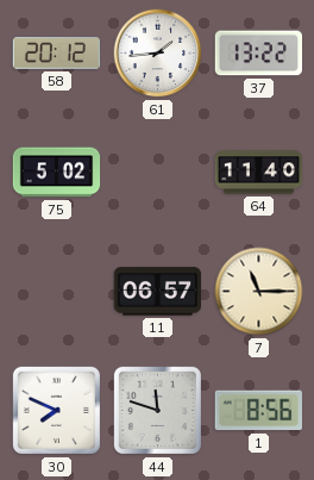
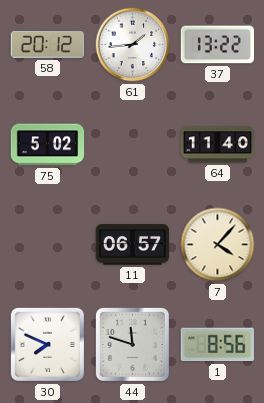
7: 11:15 -> 4:07
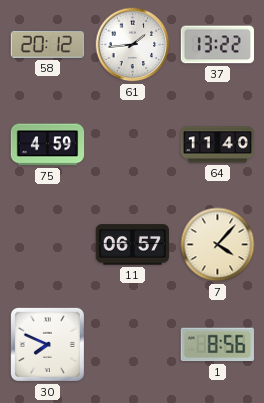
75: 5:02 -> 4:59
44: 11:48 -> none
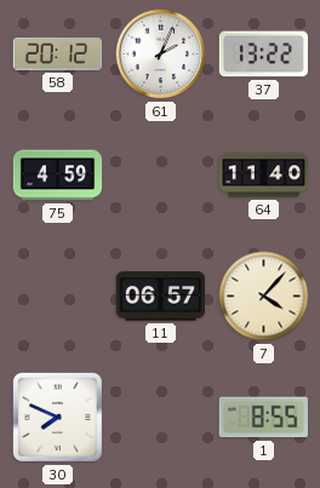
61: 1:44 -> 2:04
1: 8:56 -> 8:55
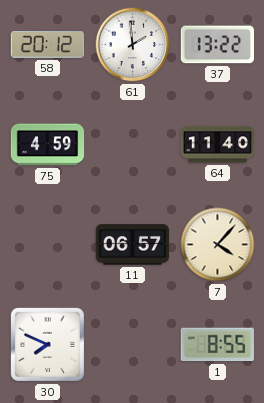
61: 2:04 -> 1:59
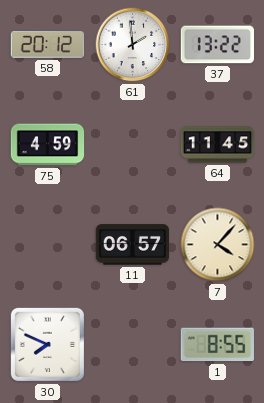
64: 11:40 -> 11:45
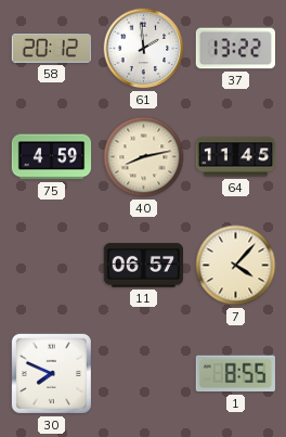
40: none -> 8:13
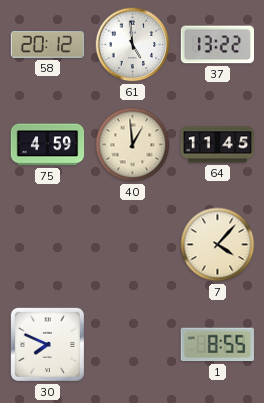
61: 1:59 -> 4:59
40: 8:13 -> 12:59
11: 06:57 -> none
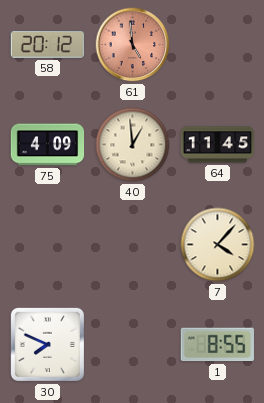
61 dial: white -> salmon
37: 13:22 -> none
75: 4:59 -> 4:09
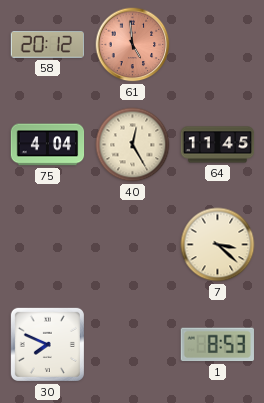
75: 4:09 -> 4:04
40: 12:59 -> 12:25
7: 4:07 -> 3:22
1: 8:55 -> 8:53
